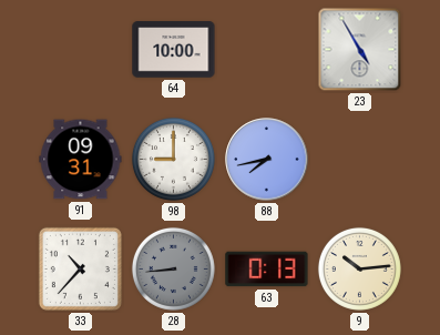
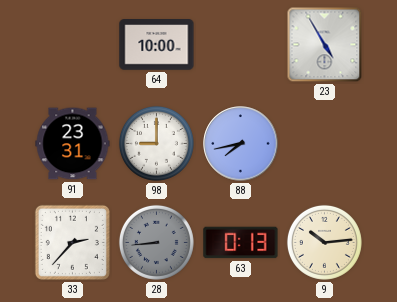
91: 09:31 -> 23:31
33: 10:37 -> 2:37
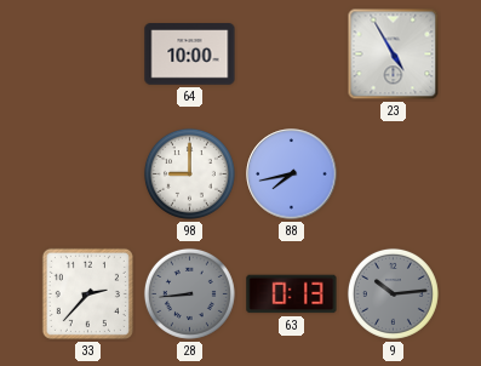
91: 23:31 -> none
9 dial: cream -> grey
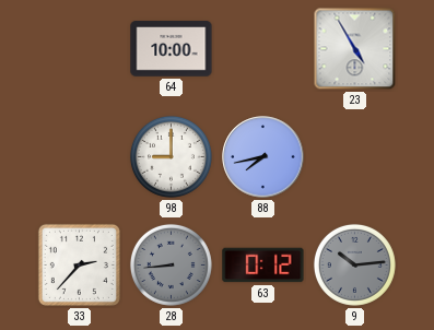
63: 0:13 -> 0:12
